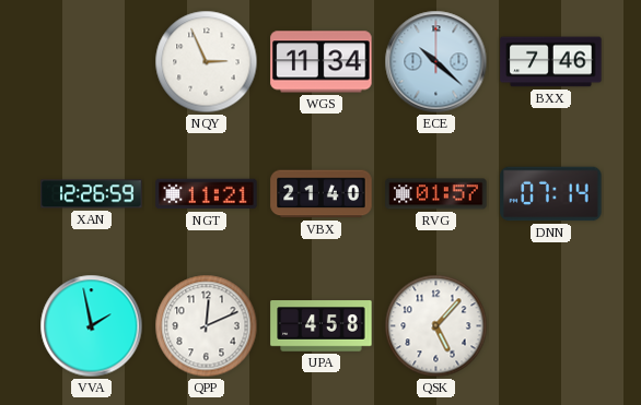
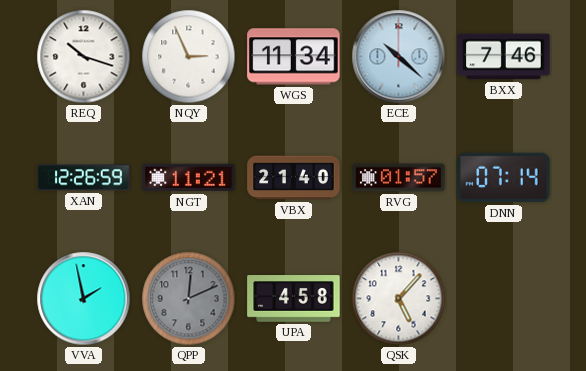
REQ: none -> 10:18
QPP dial: white -> grey
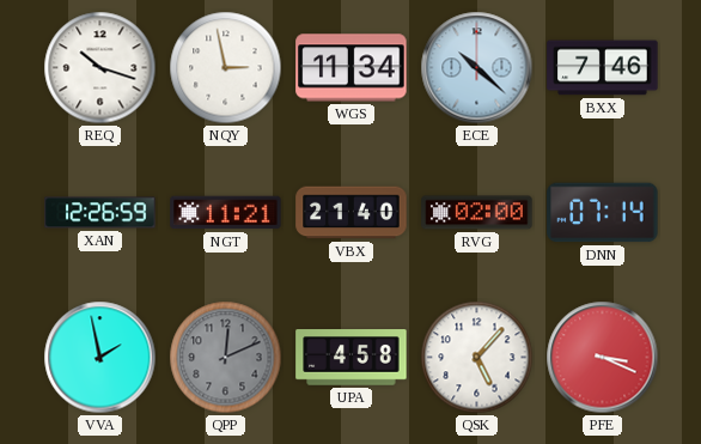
NQY: 2:56 -> 2:58
RVG: 01:57 -> 02:00
PFE: none -> 3:19
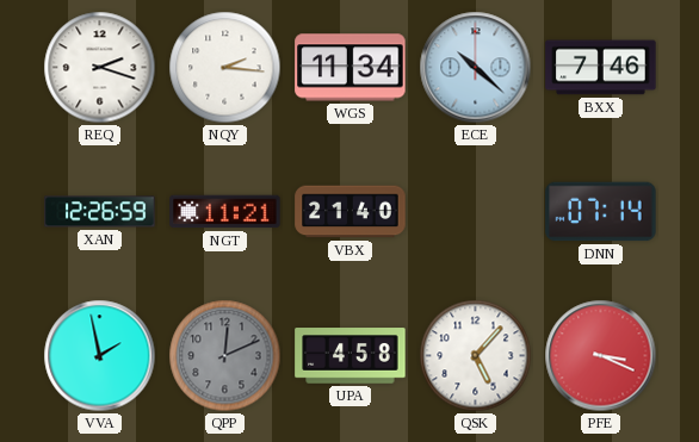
REQ: 10:18 -> 2:18
NQY: 2:58 -> 2:16
RVG: 02:00 -> none
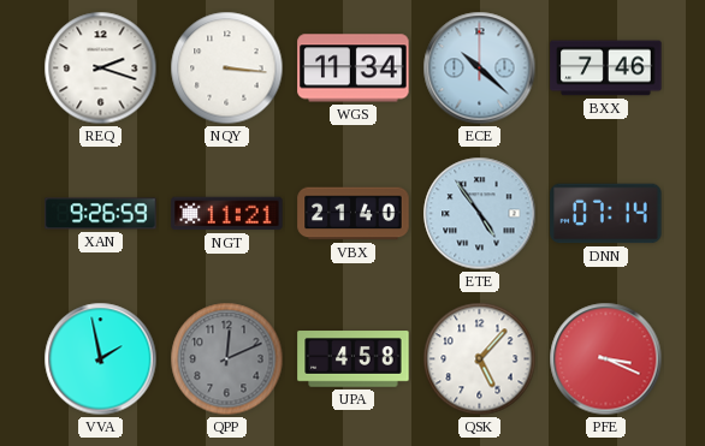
NQY: 2:16 -> 3:16
XAN: 12:26 -> 9:26
ETE: none -> 4:54
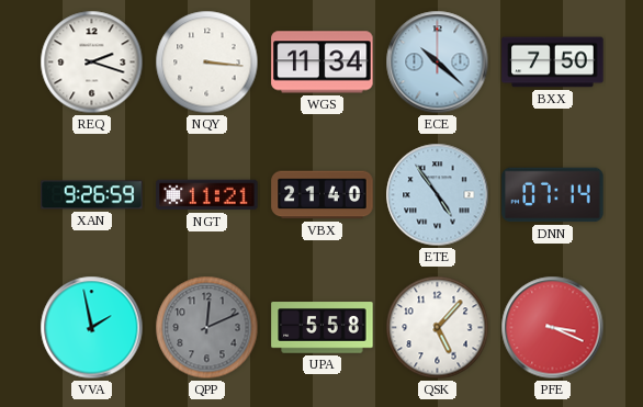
BXX: 7:46 -> 7:50
UPA: 4:58 -> 5:58
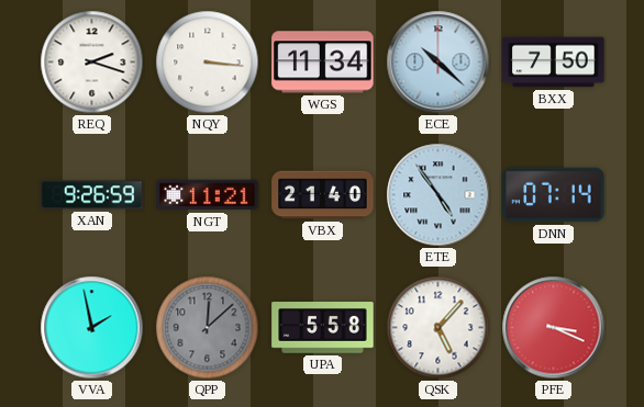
QPP: 12:11 -> 12:08
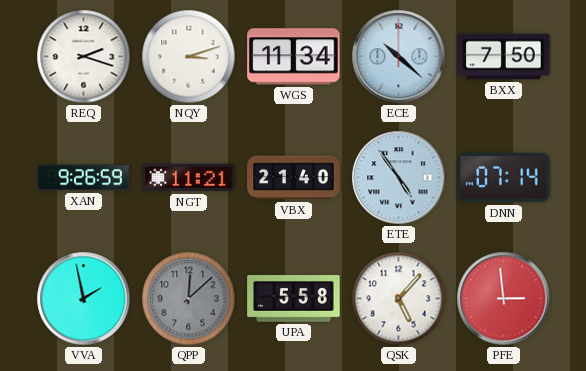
NQY: 3:16 -> 3:12
PFE: 3:19 -> 2:59
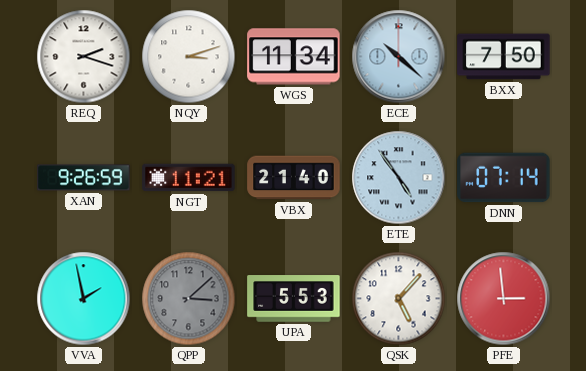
QPP: 12:08 -> 3:08
UPA: 5:58 -> 5:53
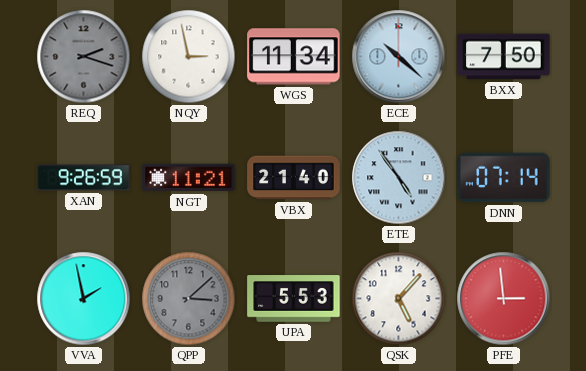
REQ dial: white -> grey
NQY: 3:12 -> 2:58
